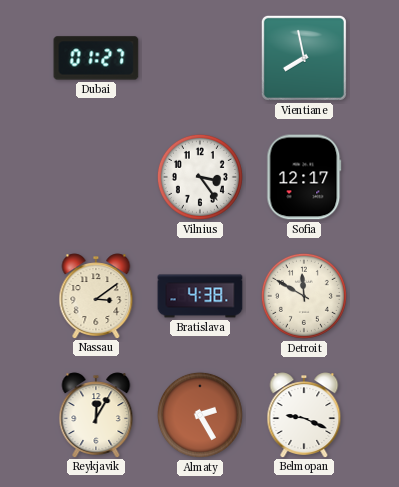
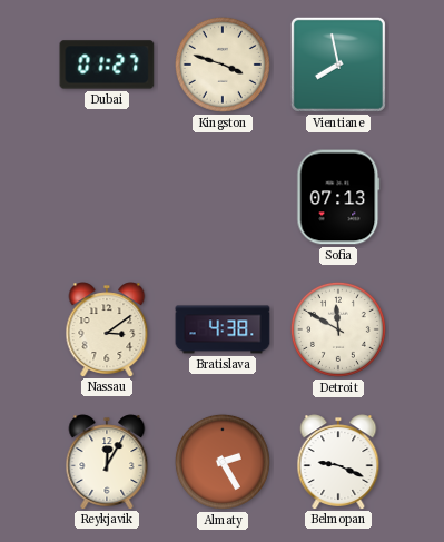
Kingston: none -> 3:48
Vilnius: 3:24 -> none
Sofia: 12:17 -> 07:13
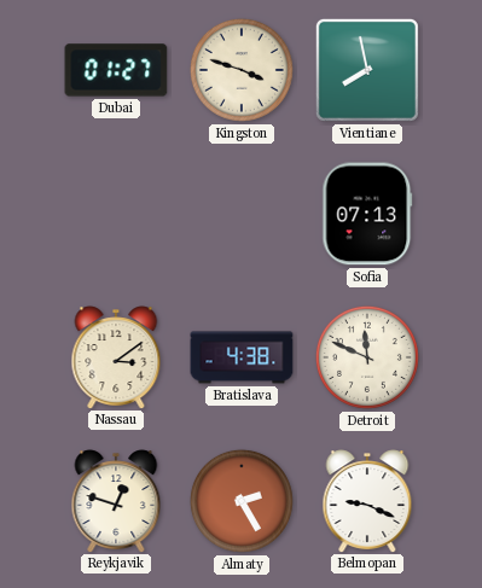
Detroit: 11:50 -> 11:49
Reykjavik: 12:05 -> 12:48
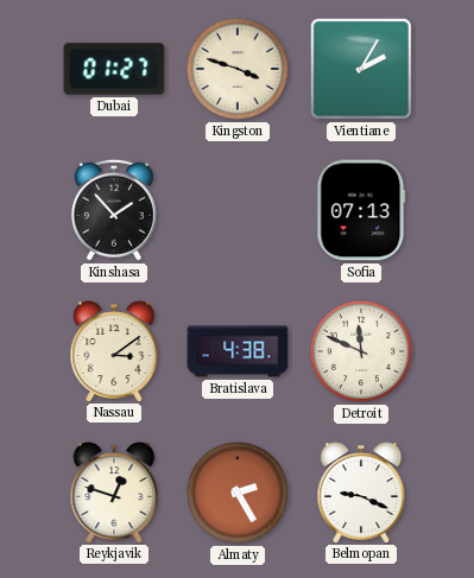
Vientiane: 7:58 -> 2:05
Kinshasa: none -> 1:53
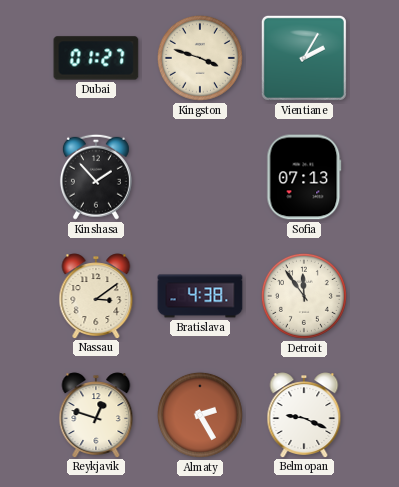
Detroit: 11:49 -> 11:54
